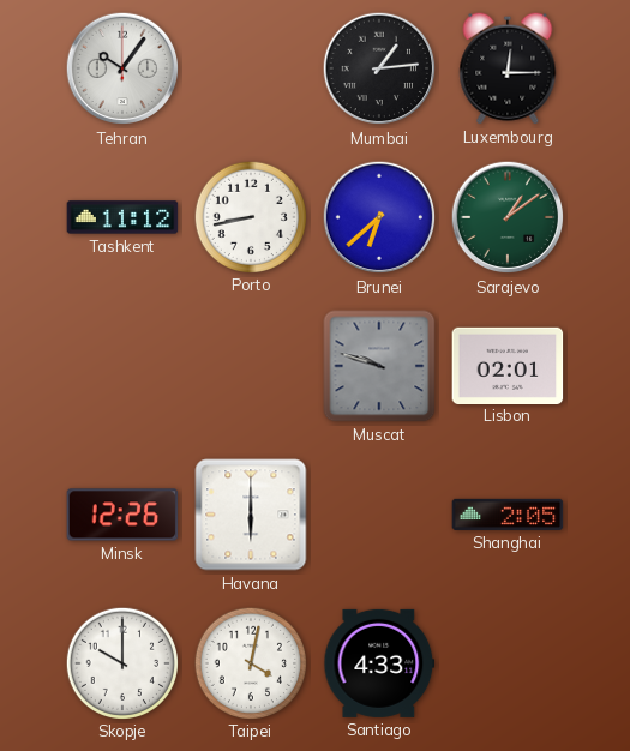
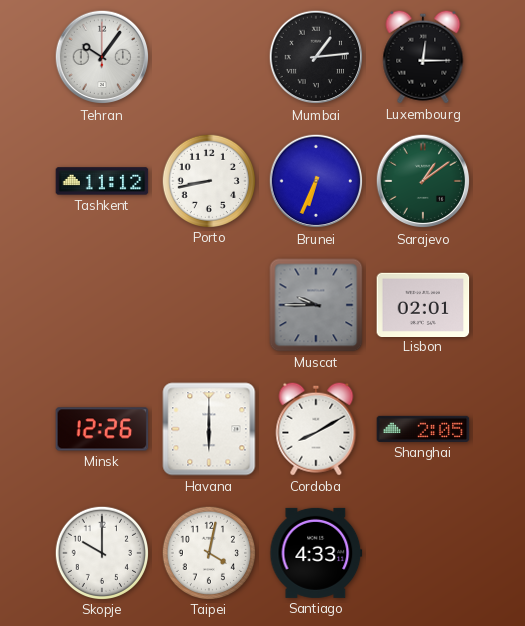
Brunei: 6:38 -> 6:34
Muscat: 9:48 -> 9:45
Cordoba: none -> 8:10
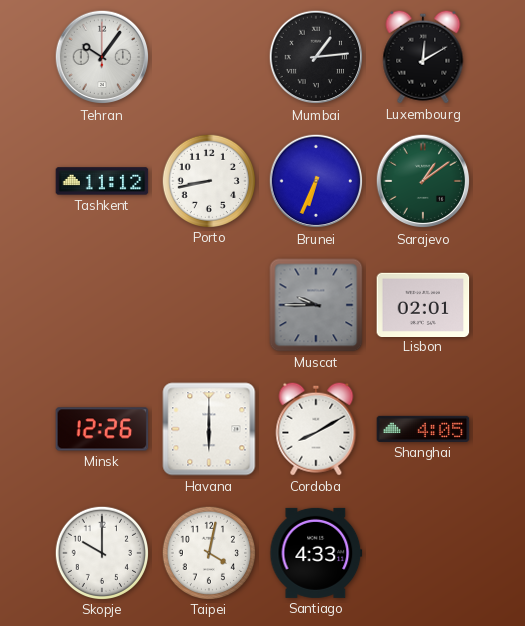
Luxembourg: 12:15 -> 12:10
Shanghai: 2:05 -> 4:05
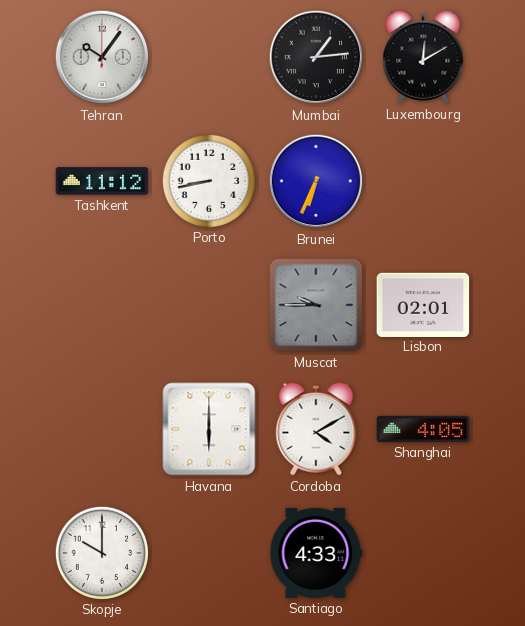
Sarajevo: 1:09 -> none
Minsk: 12:26 -> none
Cordoba: 8:10 -> 4:10
Taipei: 4:02 -> none
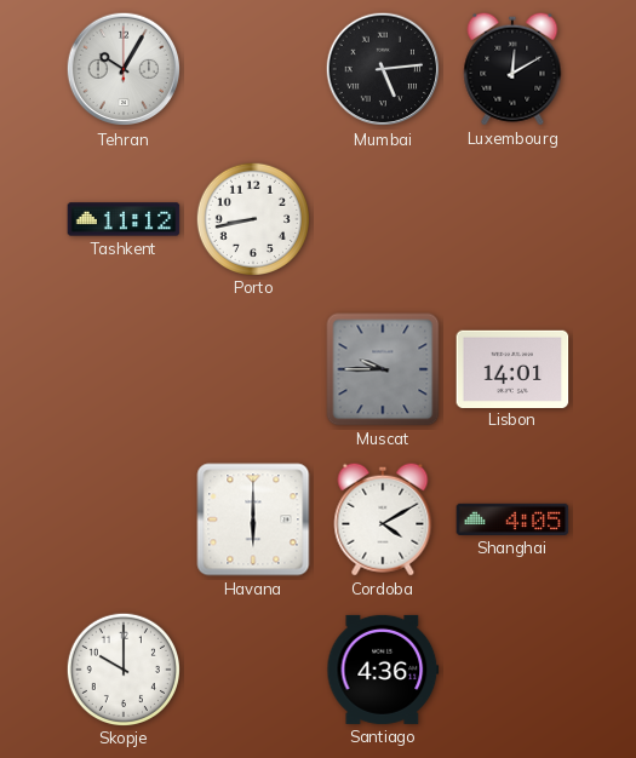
Tehran: 10:06 -> 10:05
Mumbai: 1:14 -> 5:14
Brunei: 6:34 -> none
Lisbon: 02:01 -> 14:01
Santiago: 4:33 -> 4:36
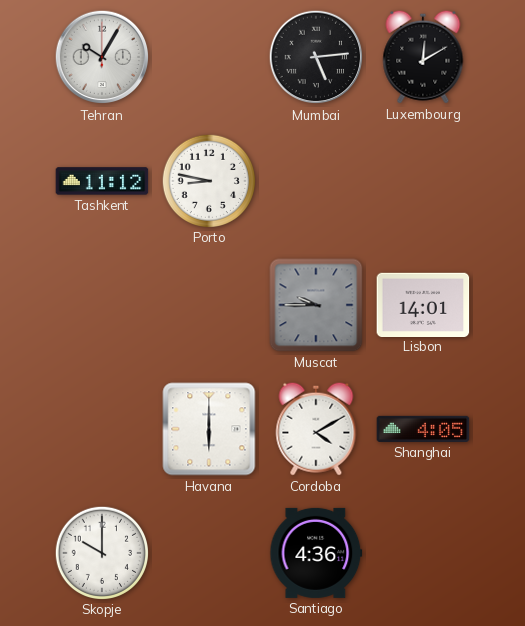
Porto: 8:43 -> 8:47
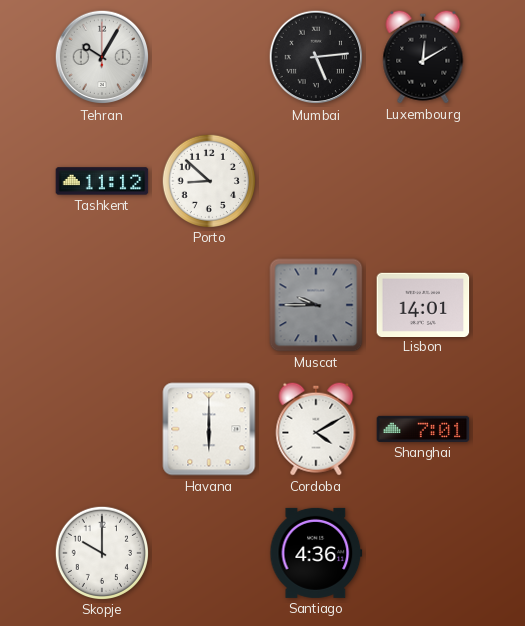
Porto: 8:47 -> 8:52
Shanghai: 4:05 -> 7:01
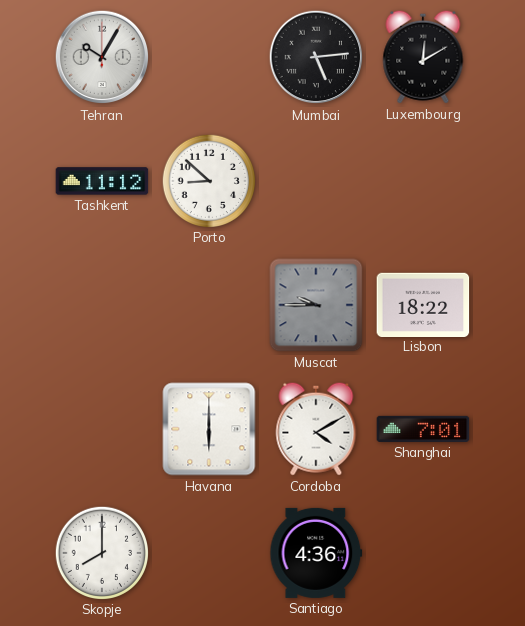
Lisbon: 14:01 -> 18:22
Skopje: 10:00 -> 8:00
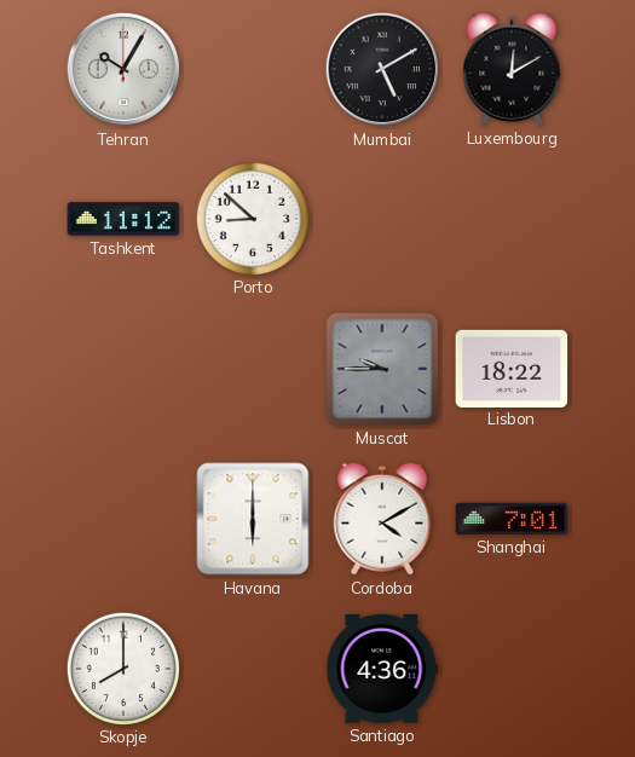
Mumbai: 5:14 -> 5:10
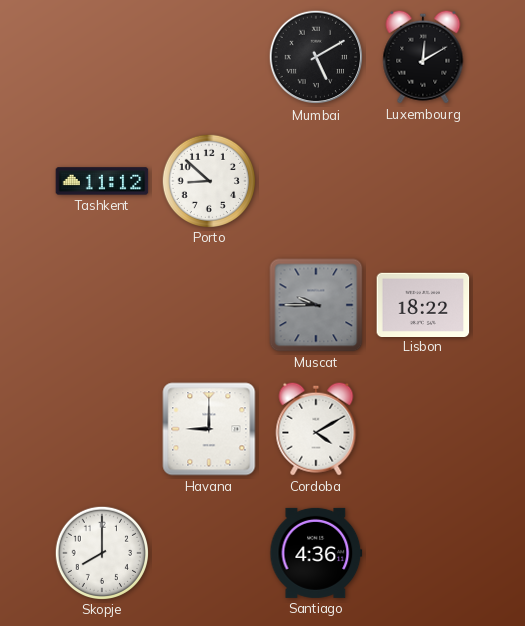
Tehran: 10:05 -> none
Havana: 6:00 -> 9:00
Shanghai: 7:01 -> none
